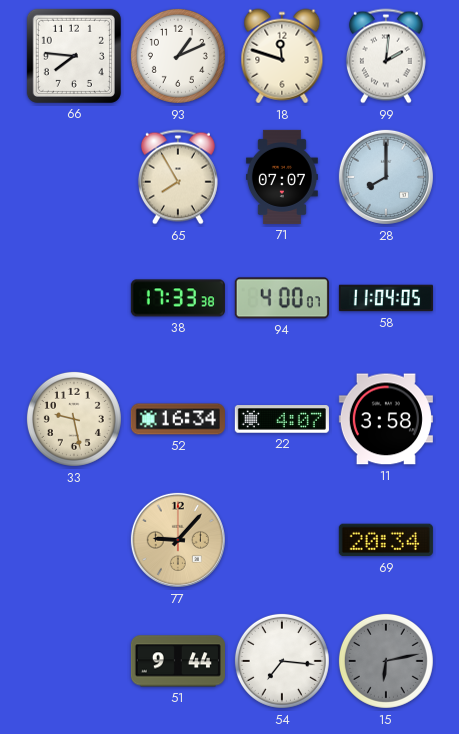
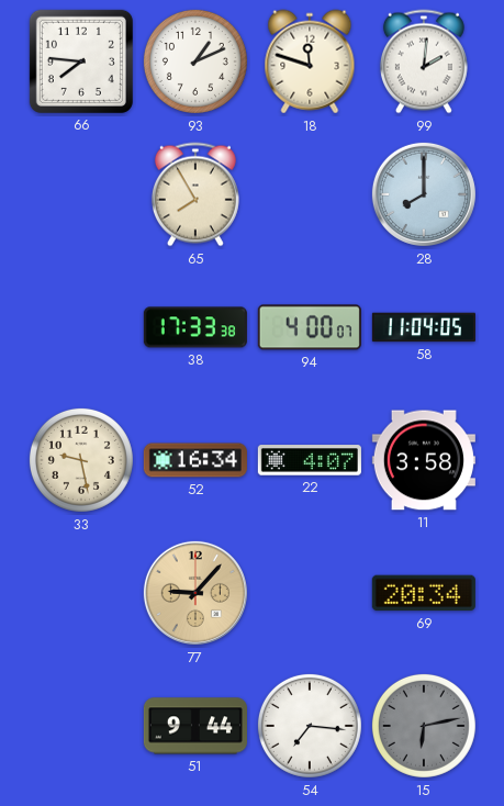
71: 07:07 -> none
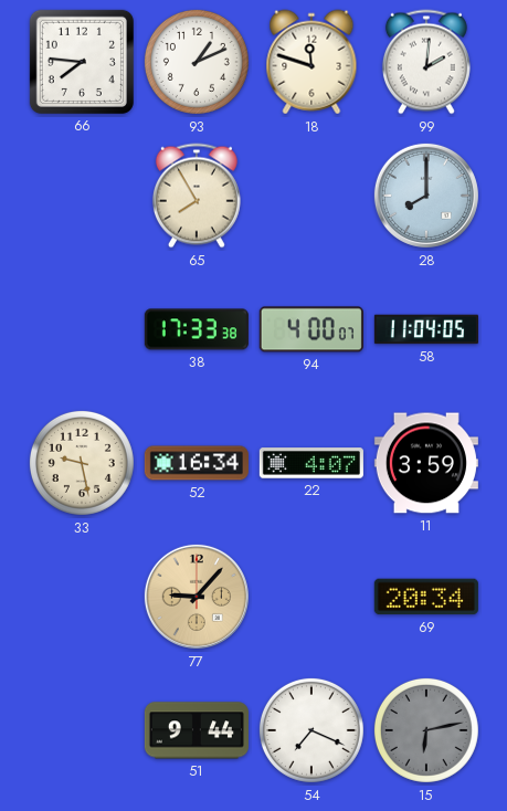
11: 3:58 -> 3:59
54: 7:16 -> 7:19
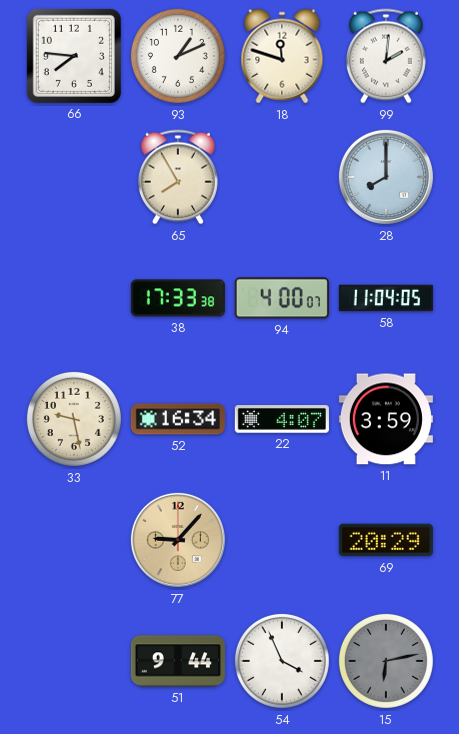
69: 20:34 -> 20:29
54: 7:19 -> 3:56
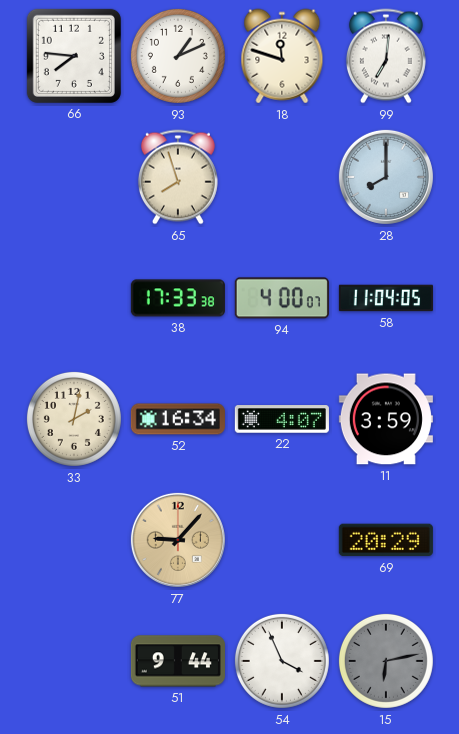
99: 2:01 -> 7:01
65: 7:55 -> 7:57
33: 9:28 -> 2:02
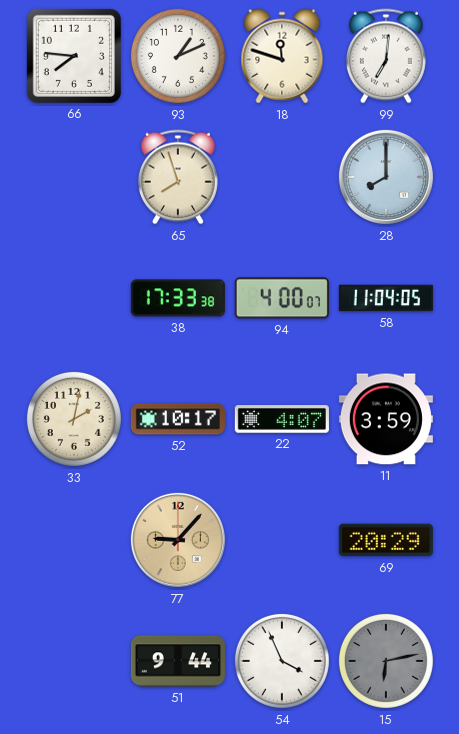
52: 16:34 -> 10:17
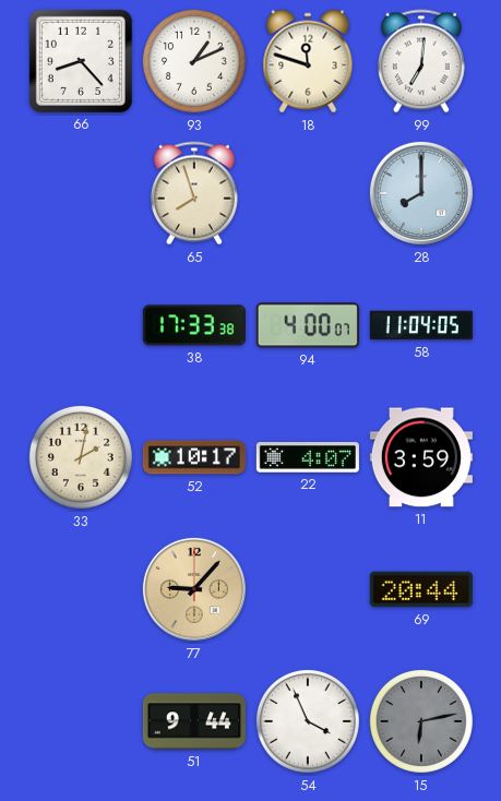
66: 7:46 -> 8:23
69: 20:29 -> 20:44
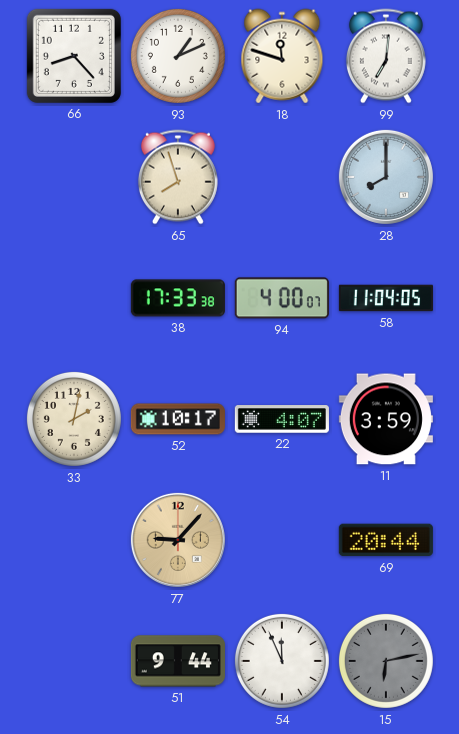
54: 3:56 -> 11:56
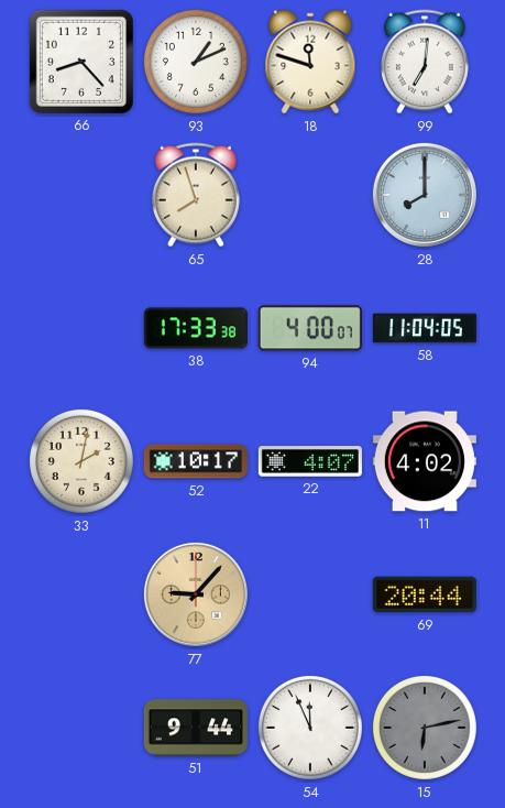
11: 3:59 -> 4:02
